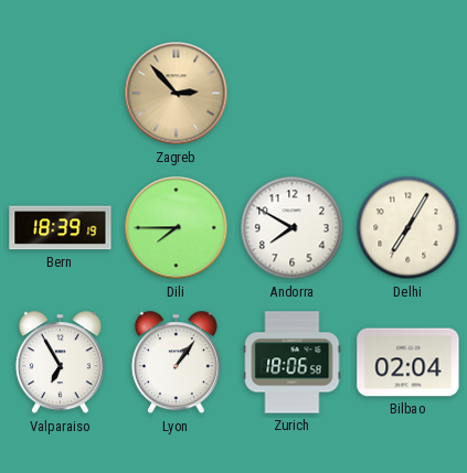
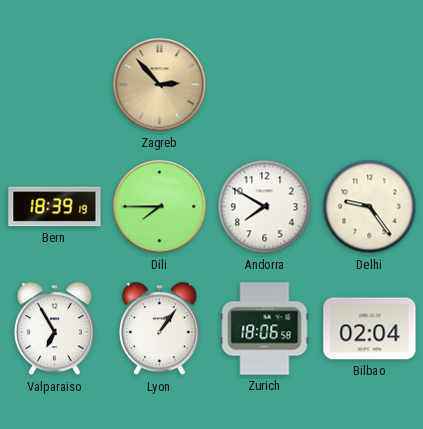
Delhi: 7:05 -> 9:24
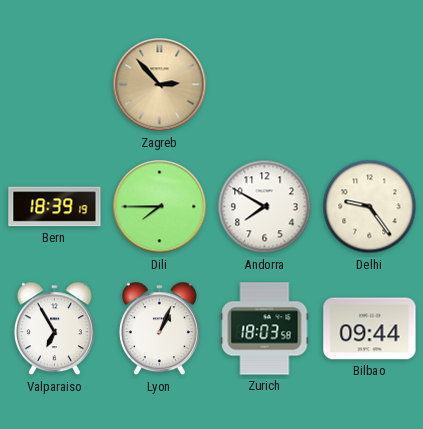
Lyon: 1:06 -> 1:04
Zurich: 18:06 -> 18:03
Bilbao: 02:04 -> 09:44
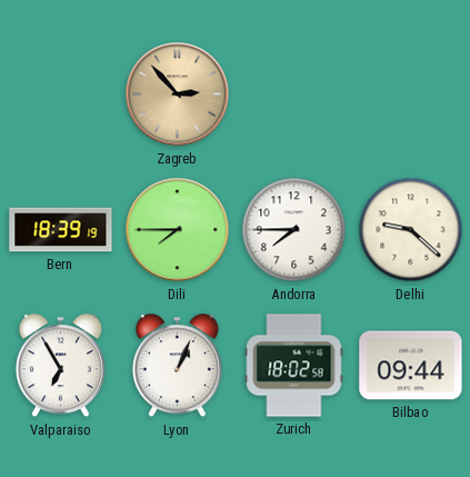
Andorra: 7:50 -> 7:45
Delhi: 9:24 -> 9:22
Zurich: 18:03 -> 18:02
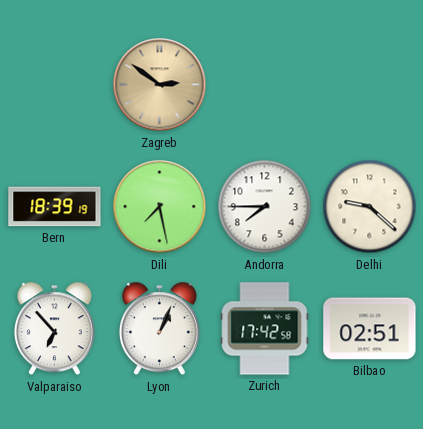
Zagreb: 2:53 -> 2:51
Dili: 7:45 -> 7:28
Valparaiso: 6:55 -> 6:53
Zurich: 18:02 -> 17:42
Bilbao: 09:44 -> 02:51
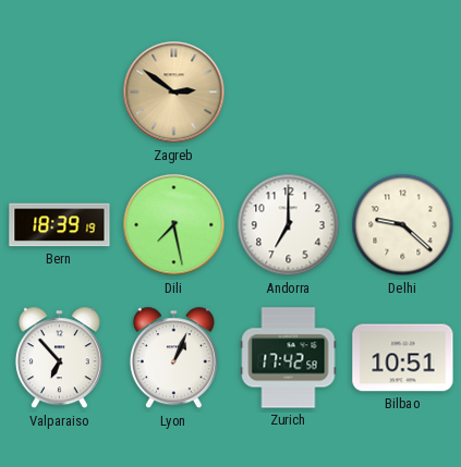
Andorra: 7:45 -> 7:00
Bilbao: 02:51 -> 10:51
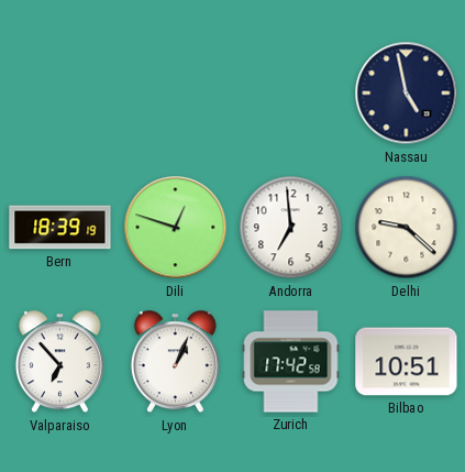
Zagreb: 2:51 -> none
Nassau: none -> 4:58
Dili: 7:28 -> 12:48
Andorra: 7:00 -> 6:59
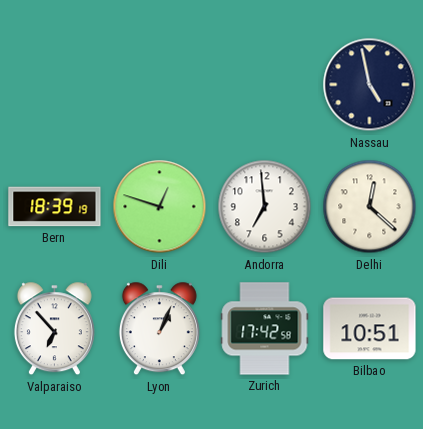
Delhi: 9:22 -> 12:22
